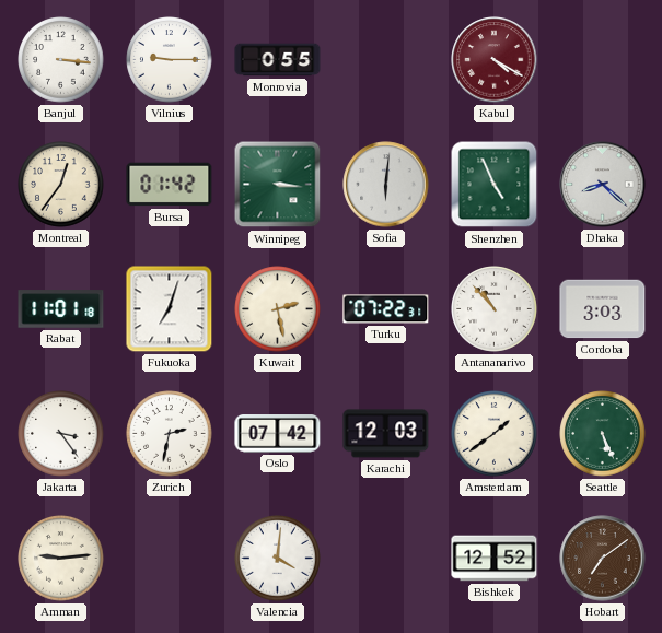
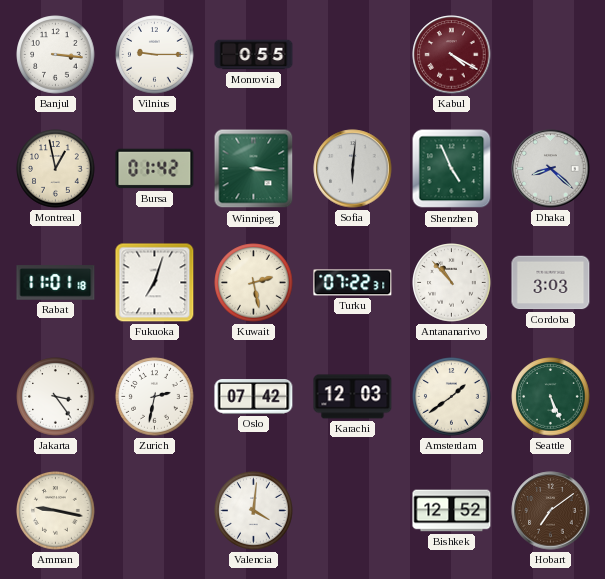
Montreal: 12:36 -> 12:58
Amman: 9:14 -> 9:17
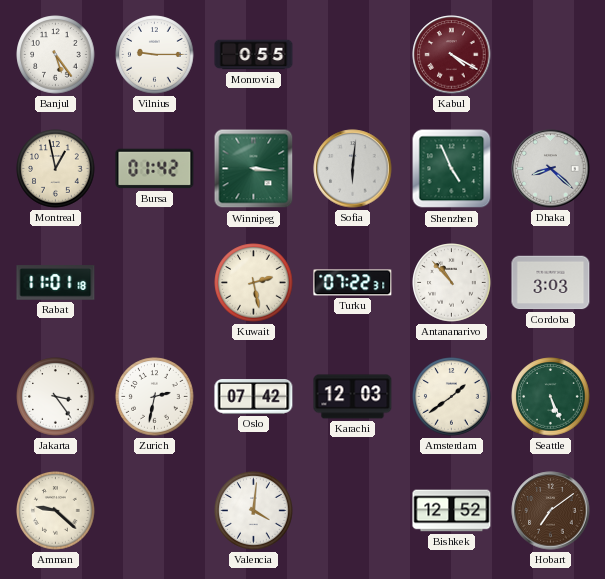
Banjul: 3:16 -> 5:24
Fukuoka: 7:03 -> none
Amman: 9:17 -> 9:22
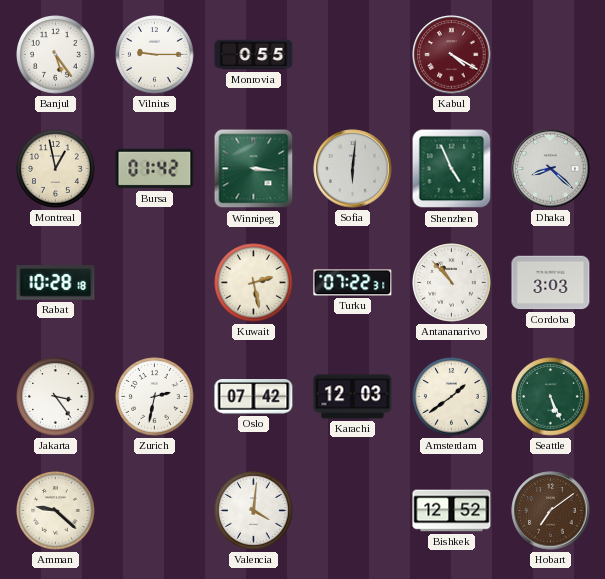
Rabat: 11:01 -> 10:28
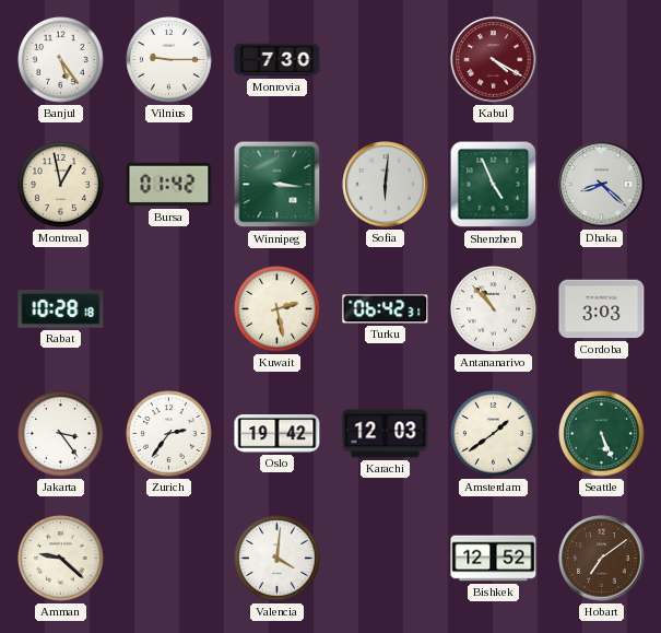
Monrovia: 0:55 -> 7:30
Turku: 07:22 -> 06:42
Zurich: 2:32 -> 2:36
Oslo: 07:42 -> 19:42
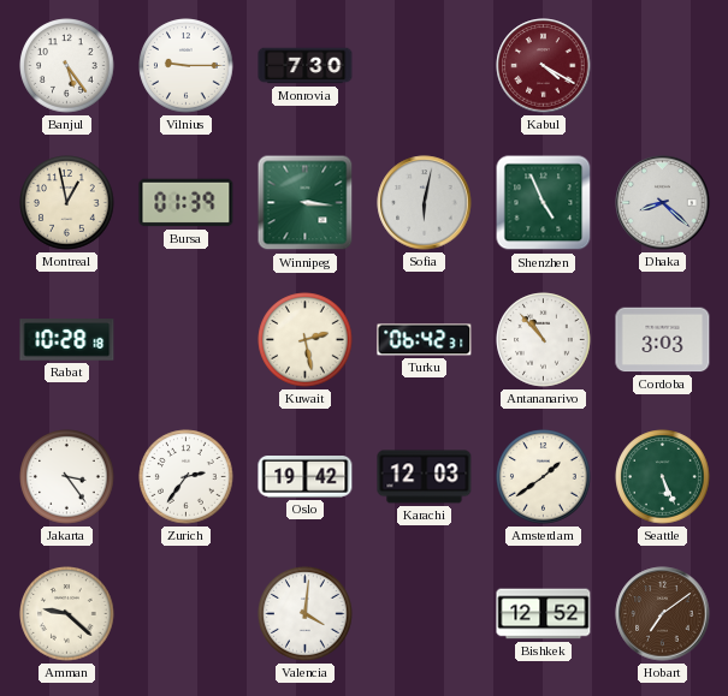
Bursa: 01:42 -> 01:39
Sofia: 6:01 -> 6:02
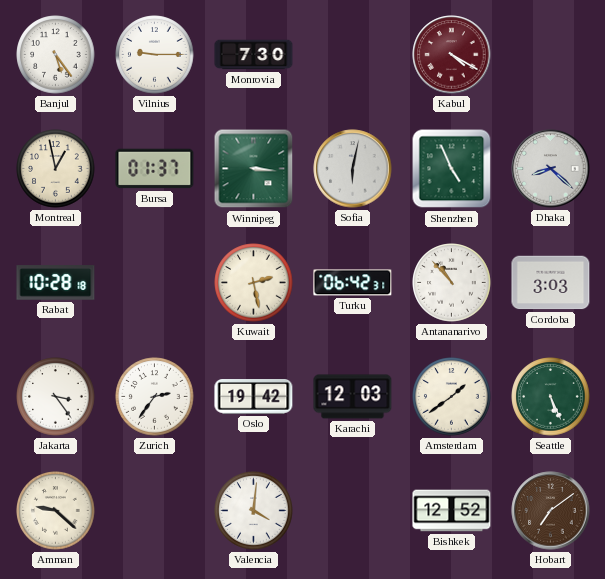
Bursa: 01:39 -> 01:37
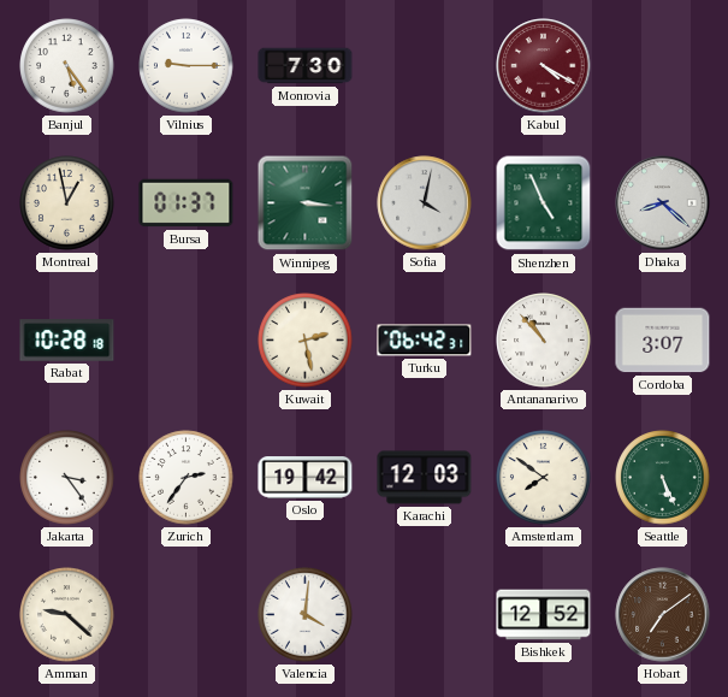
Sofia: 6:02 -> 4:02
Cordoba: 3:03 -> 3:07
Amsterdam: 1:39 -> 7:51
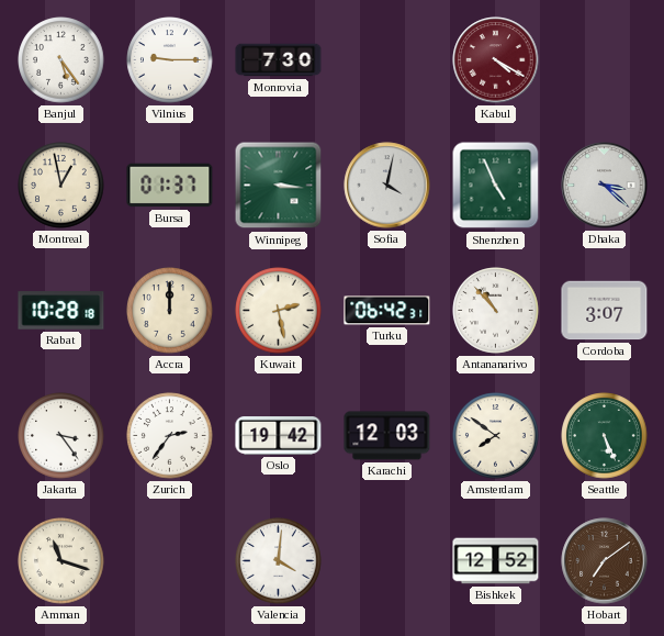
Dhaka: 8:22 -> 3:22
Accra: none -> 12:00
Amman: 9:22 -> 11:18
